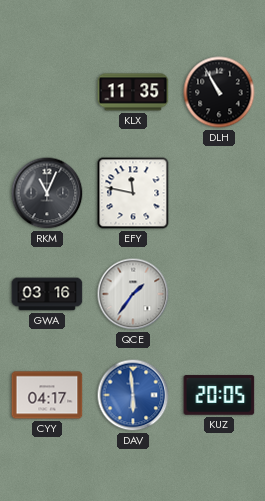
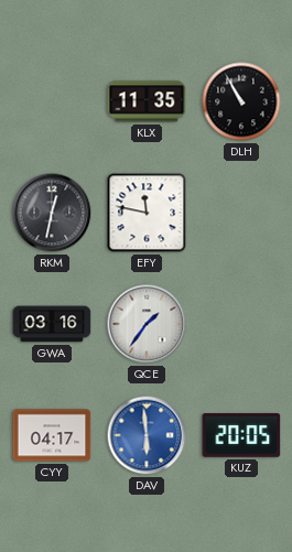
RKM: 11:04 -> 12:32
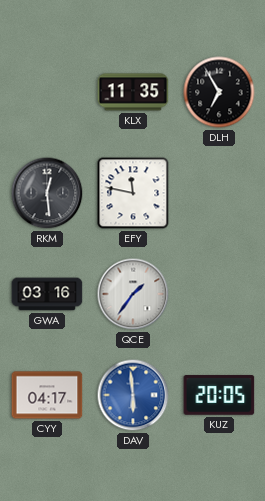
DLH: 10:55 -> 6:55
RKM: 12:32 -> 12:29
